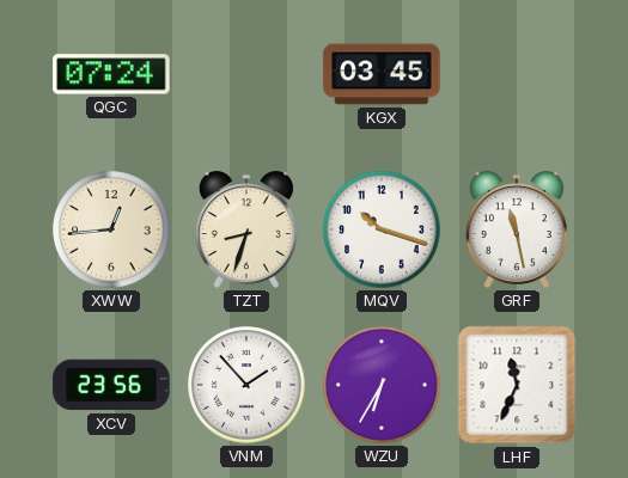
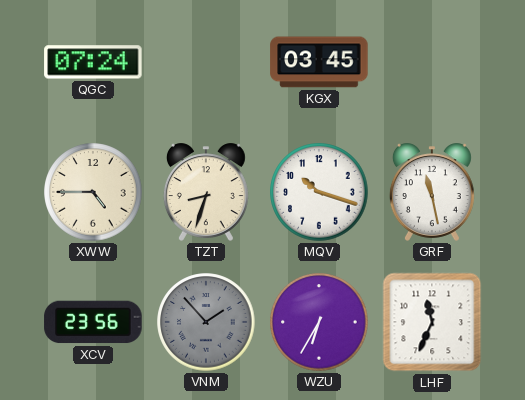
XWW: 12:44 -> 4:45
VNM dial: white -> grey
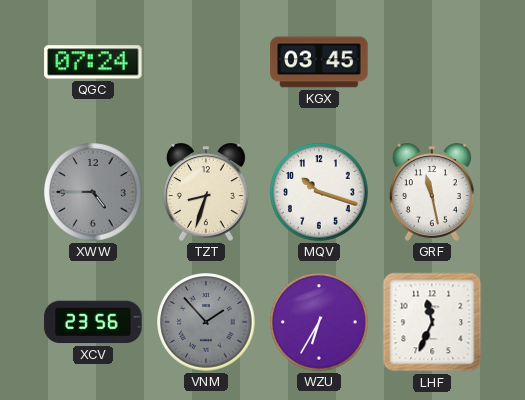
XWW dial: cream -> grey
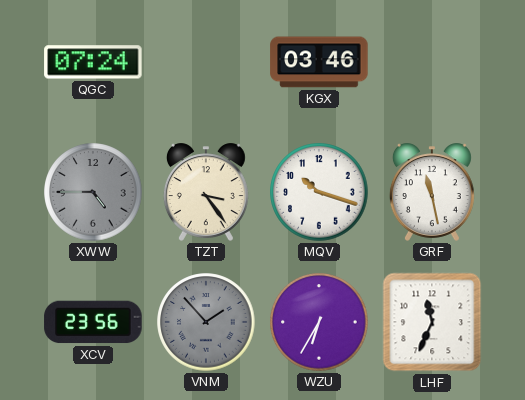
KGX: 03:45 -> 03:46
TZT: 8:33 -> 3:24
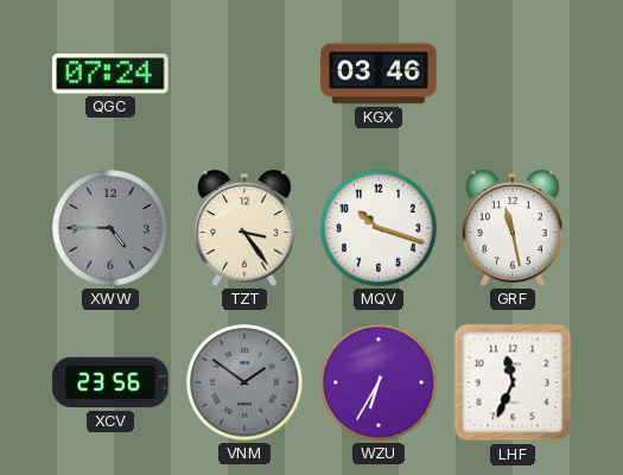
VNM: 1:53 -> 1:51
